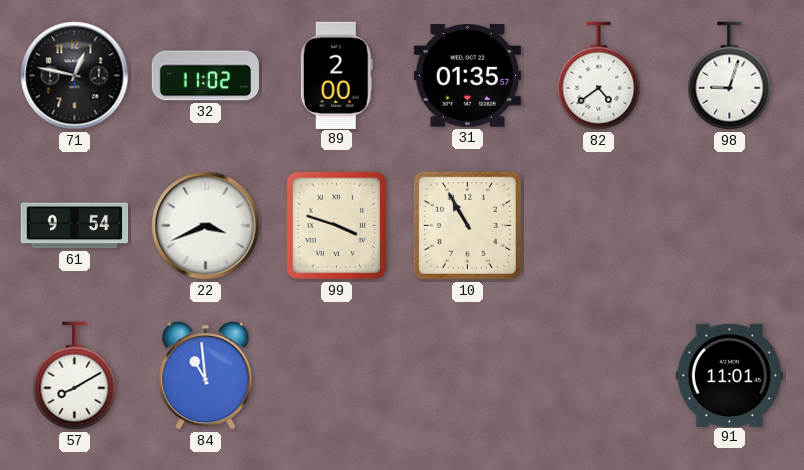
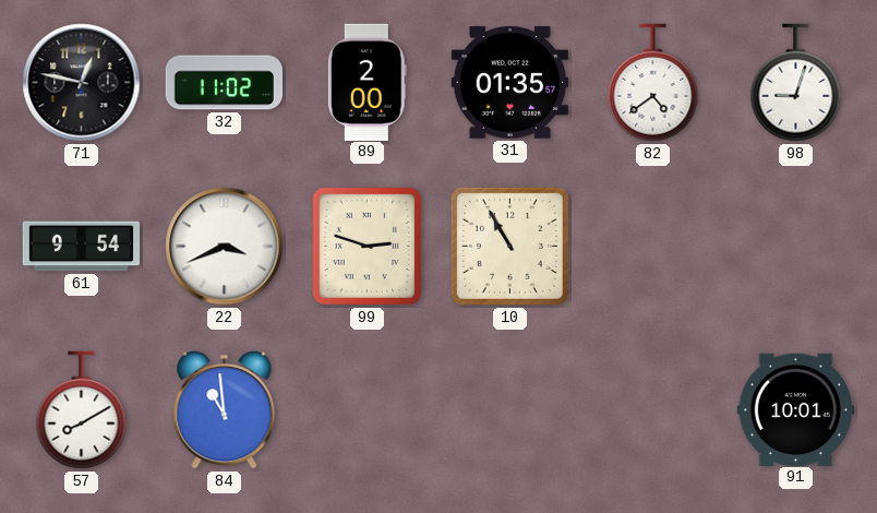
99: 3:48 -> 2:48
91: 11:01 -> 10:01
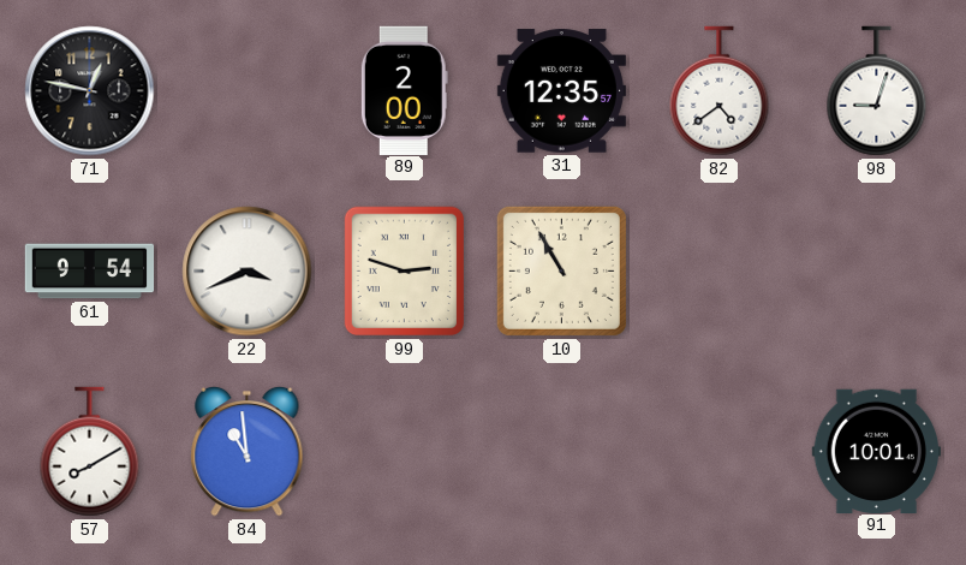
32: 11:02 -> none
31: 01:35 -> 12:35
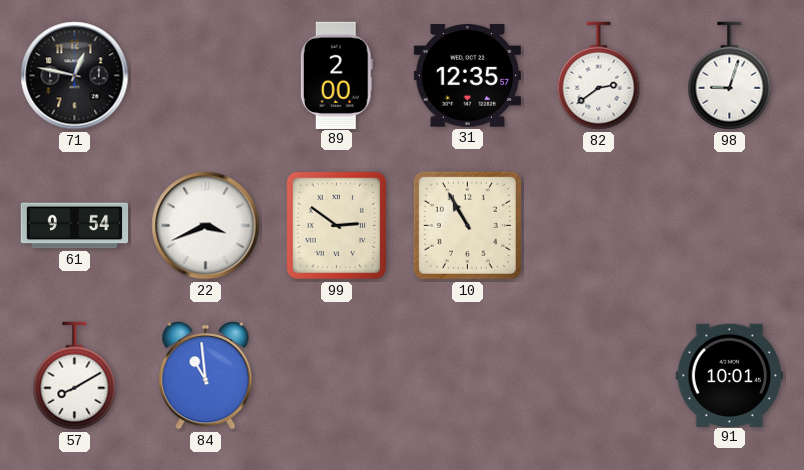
82: 4:39 -> 2:39
99: 2:48 -> 2:51
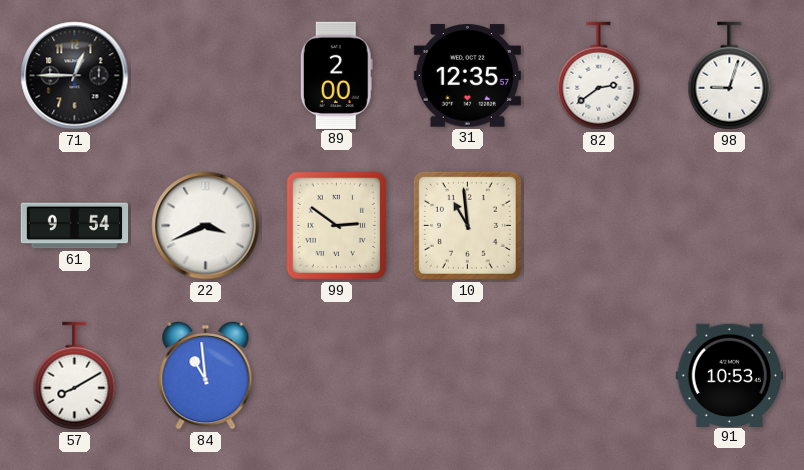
71: 12:47 -> 12:45
10: 10:55 -> 10:59
91: 10:01 -> 10:53
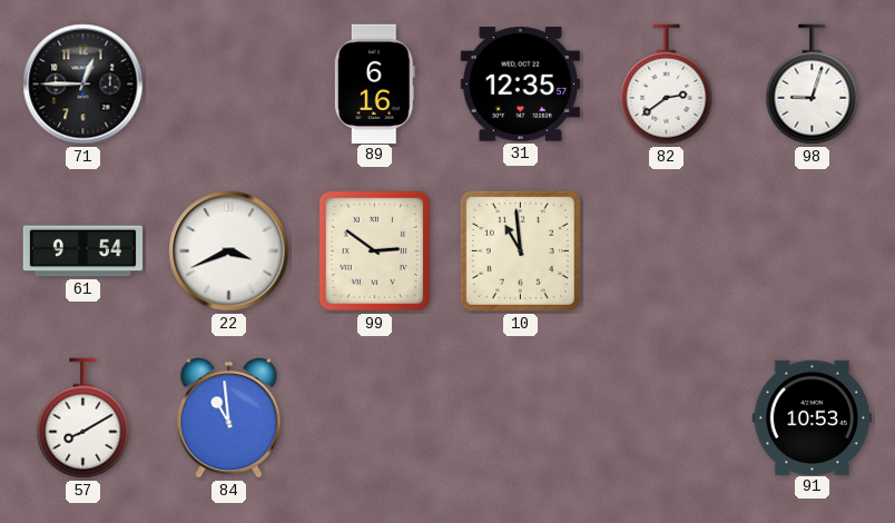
89: 2:00 -> 6:16
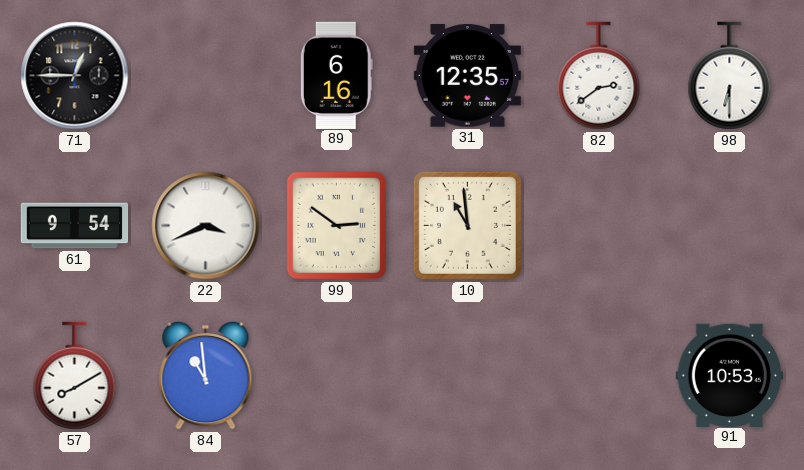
98: 9:03 -> 6:30
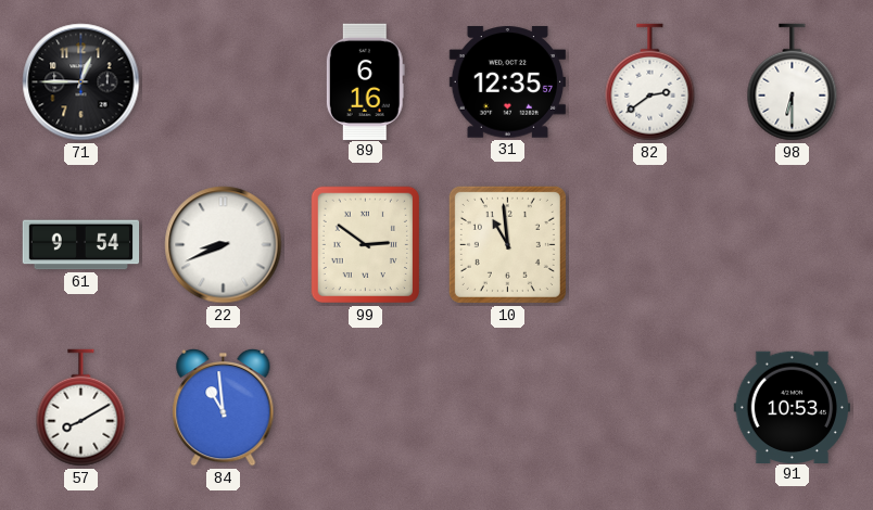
22: 3:41 -> 8:41
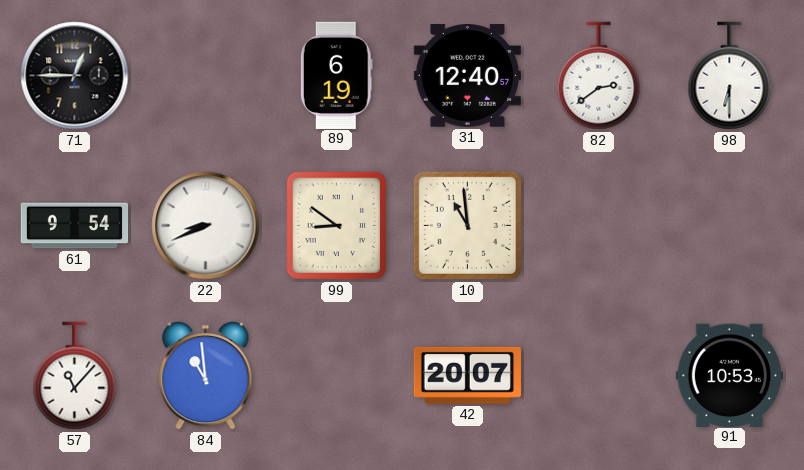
89: 6:16 -> 6:19
31: 12:35 -> 12:40
99: 2:51 -> 8:51
57: 8:10 -> 11:07
42: none -> 20:07
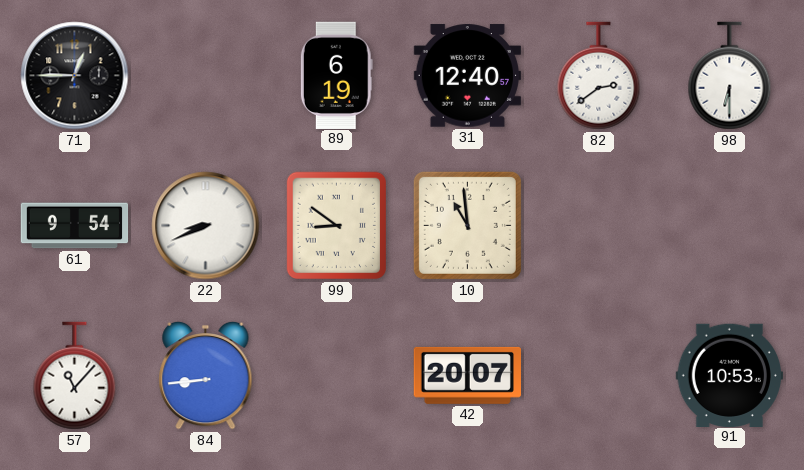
84: 10:59 -> 8:44
